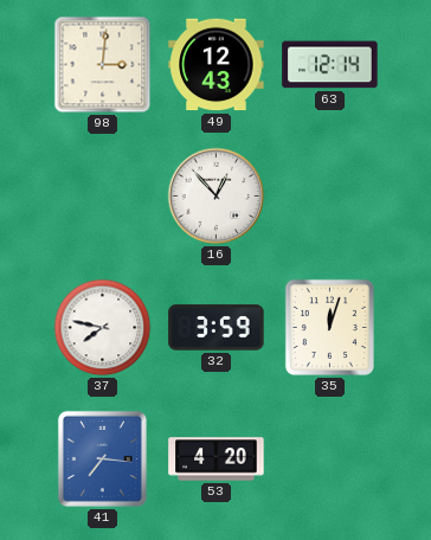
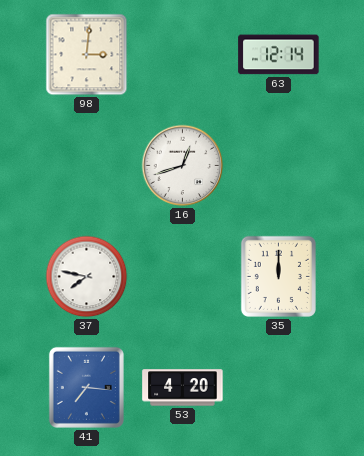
49: 12:43 -> none
16: 12:53 -> 12:42
32: 3:59 -> none
35: 12:03 -> 12:00
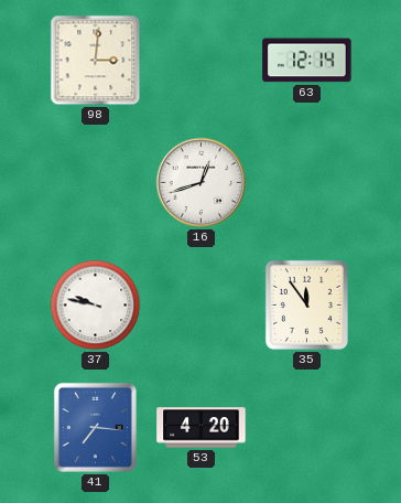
37: 7:47 -> 9:47
35: 12:00 -> 11:54
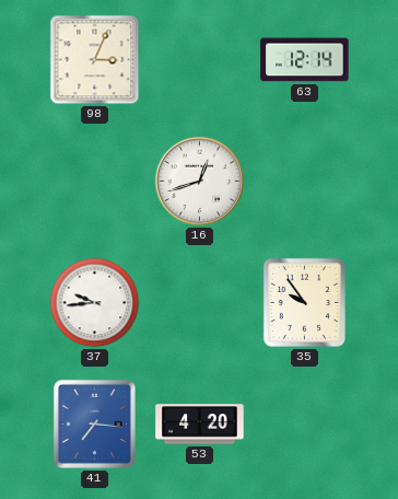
98: 3:01 -> 3:04
37: 9:47 -> 9:44
35: 11:54 -> 9:54
